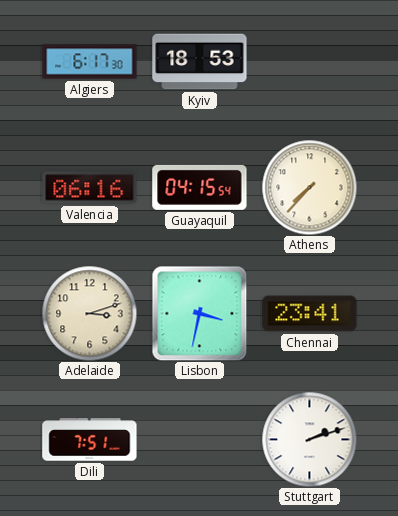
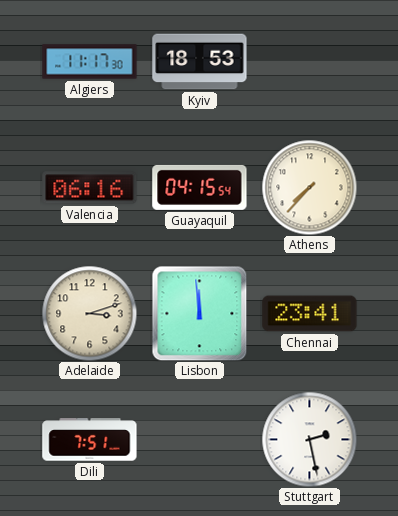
Algiers: 6:17 -> 11:17
Lisbon: 3:32 -> 11:59
Stuttgart: 2:12 -> 2:28
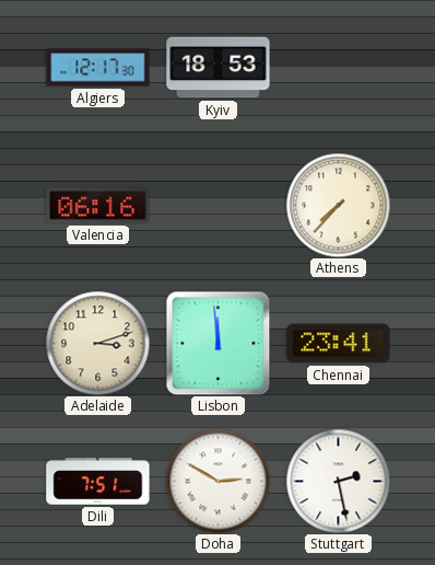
Algiers: 11:17 -> 12:17
Guayaquil: 04:15 -> none
Doha: none -> 2:50
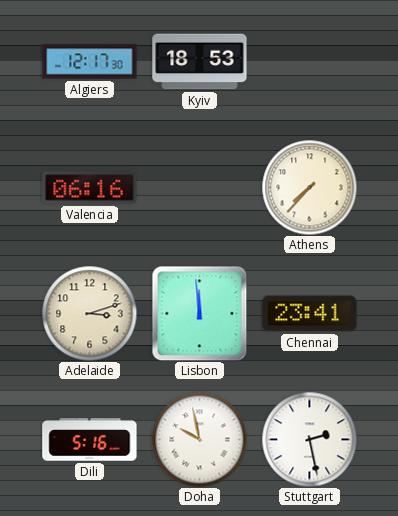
Dili: 7:51 -> 5:16
Doha: 2:50 -> 9:58
